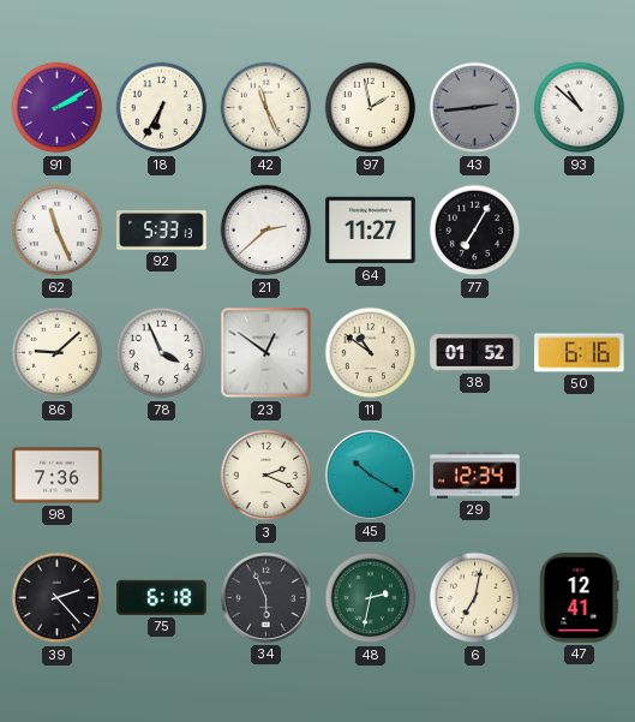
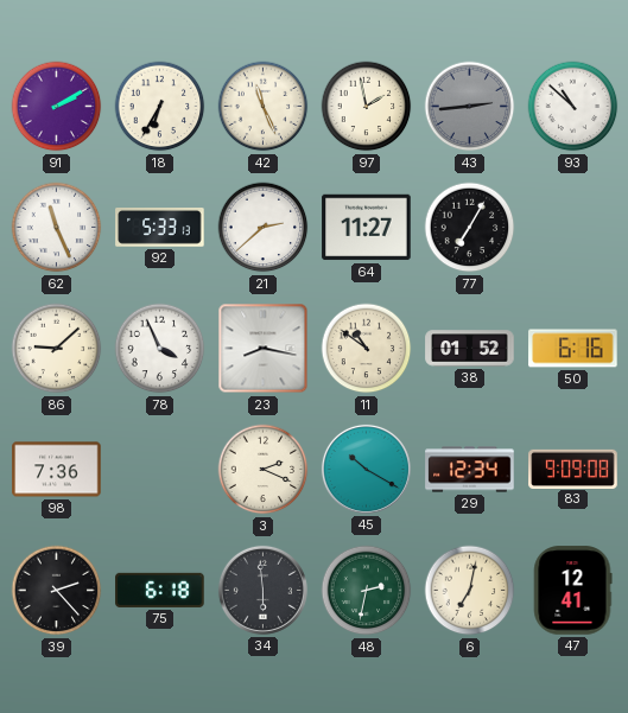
23: 12:51 -> 8:17
83: none -> 9:09
34: 5:56 -> 5:59
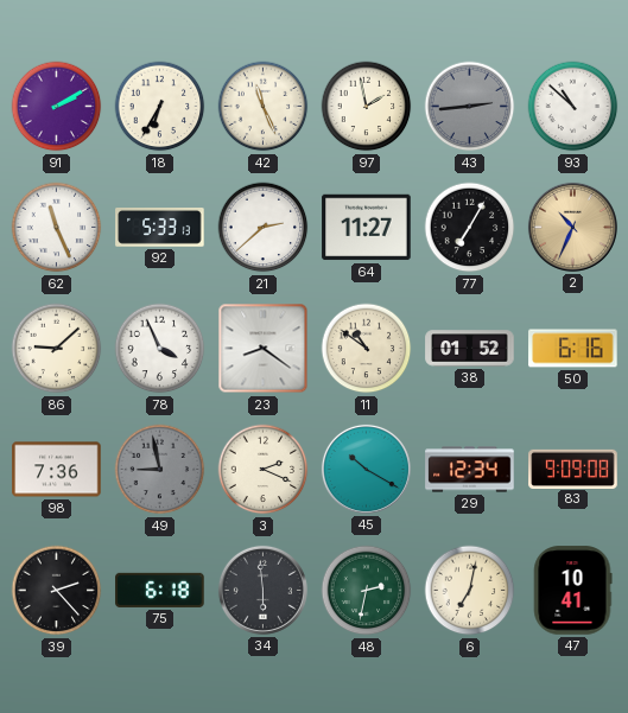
2: none -> 10:34
23: 8:17 -> 8:21
49: none -> 8:58
47: 12:41 -> 10:41
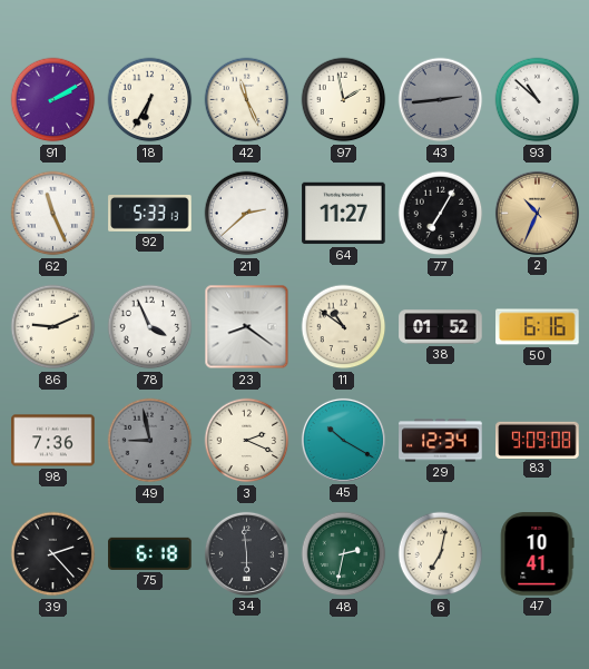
86: 9:08 -> 9:11
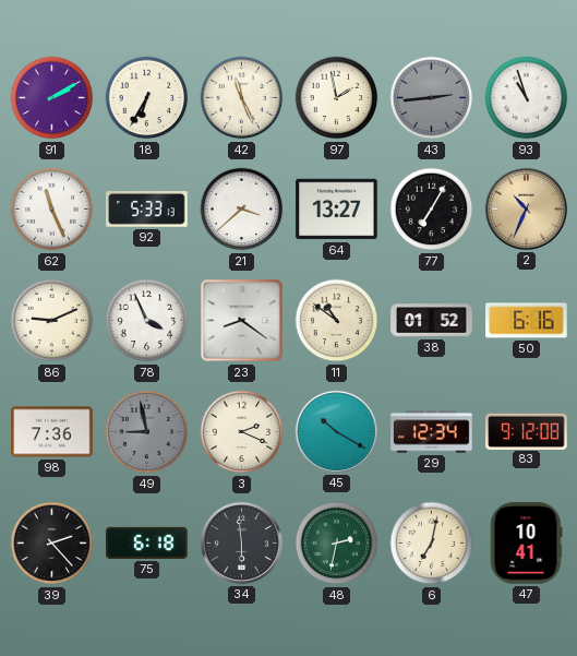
93: 10:52 -> 10:57
21: 2:38 -> 3:38
64: 11:27 -> 13:27
83: 9:09 -> 9:12
